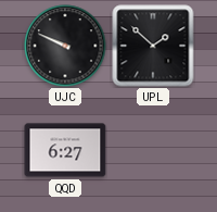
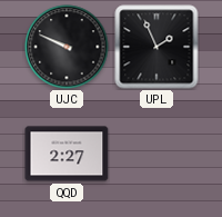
UPL: 1:52 -> 1:56
QQD: 6:27 -> 2:27
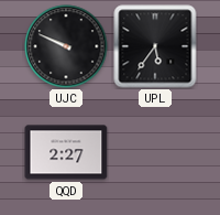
UPL: 1:56 -> 5:36
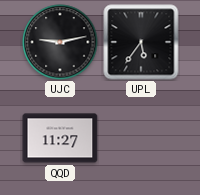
UJC: 9:49 -> 9:13
QQD: 2:27 -> 11:27
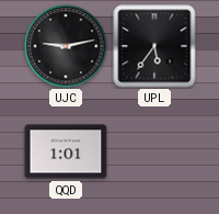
QQD: 11:27 -> 1:01
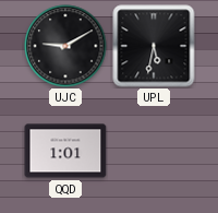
UJC: 9:13 -> 9:10
UPL: 5:36 -> 5:32
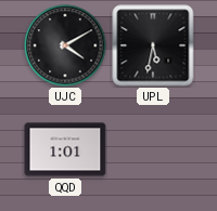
UJC: 9:10 -> 4:10
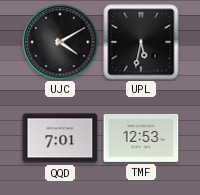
QQD: 1:01 -> 7:01
TMF: none -> 12:53
